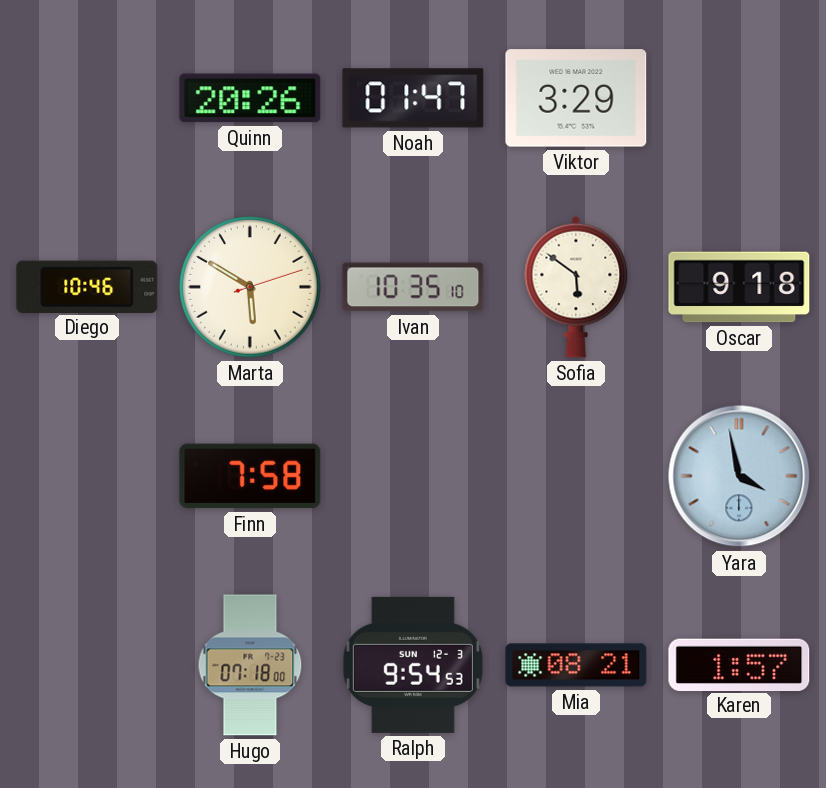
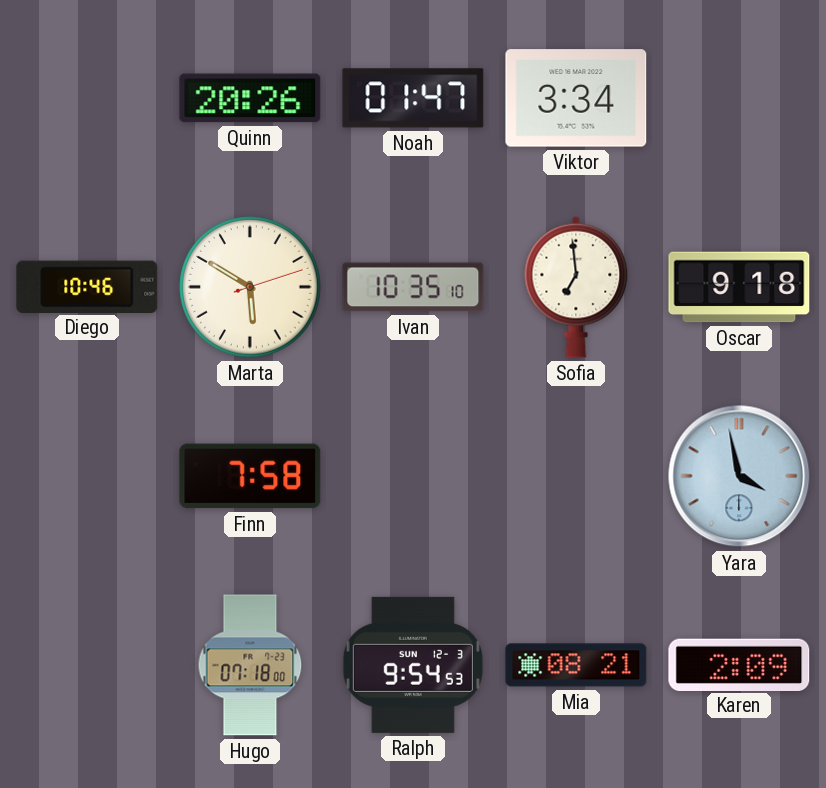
Viktor: 3:29 -> 3:34
Sofia: 5:51 -> 6:59
Karen: 1:57 -> 2:09
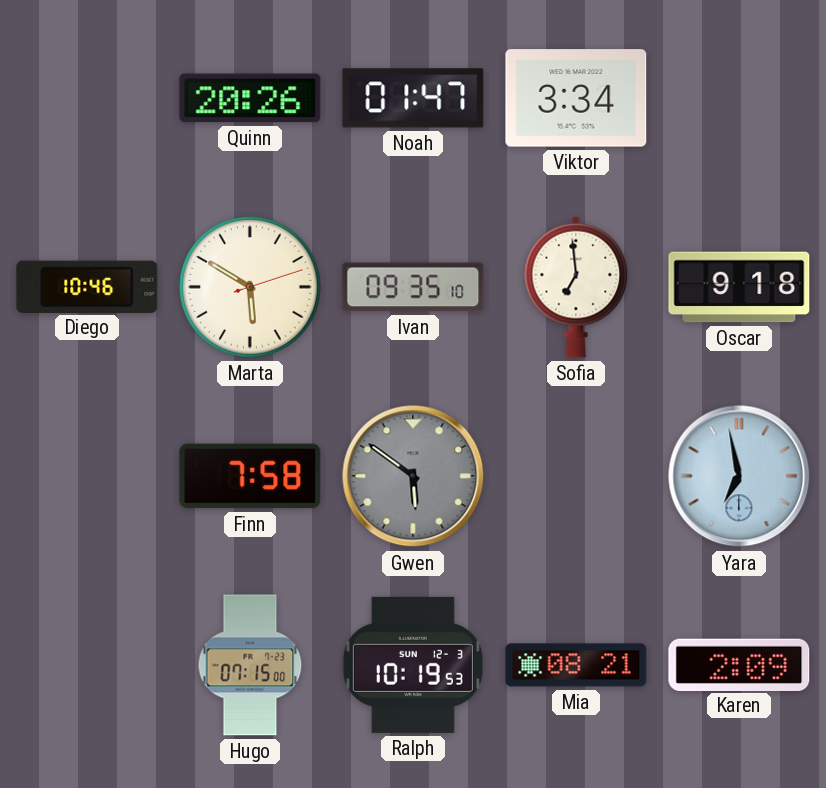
Ivan: 10:35 -> 09:35
Gwen: none -> 5:51
Yara: 3:58 -> 6:58
Hugo: 07:18 -> 07:15
Ralph: 9:54 -> 10:19
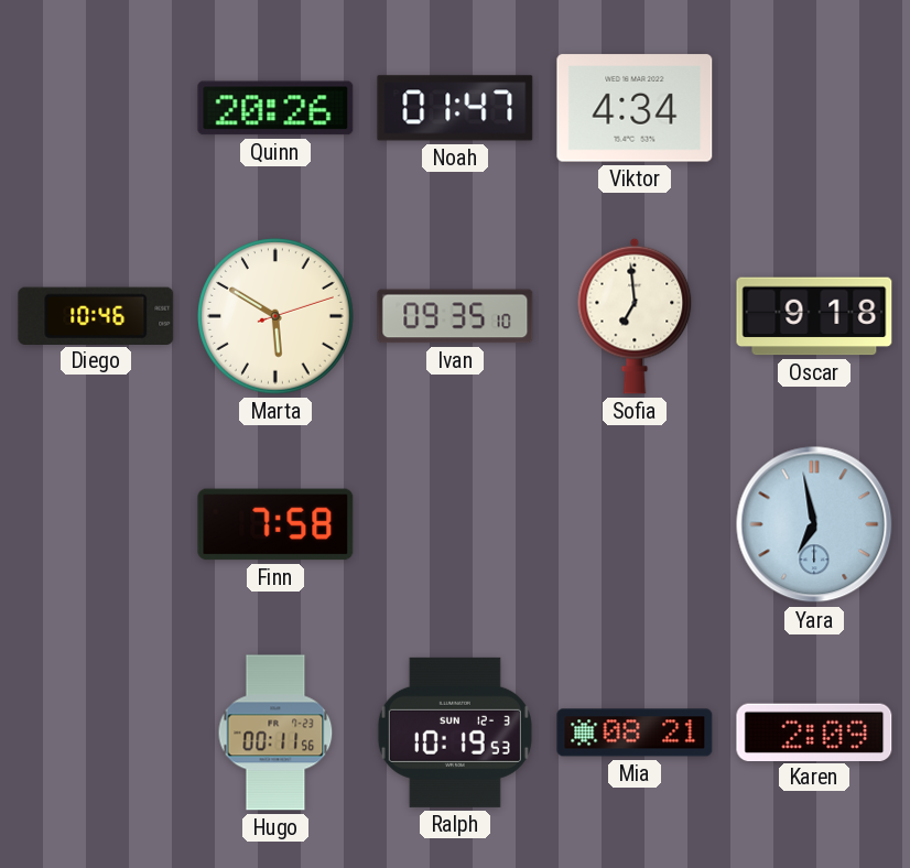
Viktor: 3:34 -> 4:34
Gwen: 5:51 -> none
Hugo: 07:15 -> 00:11
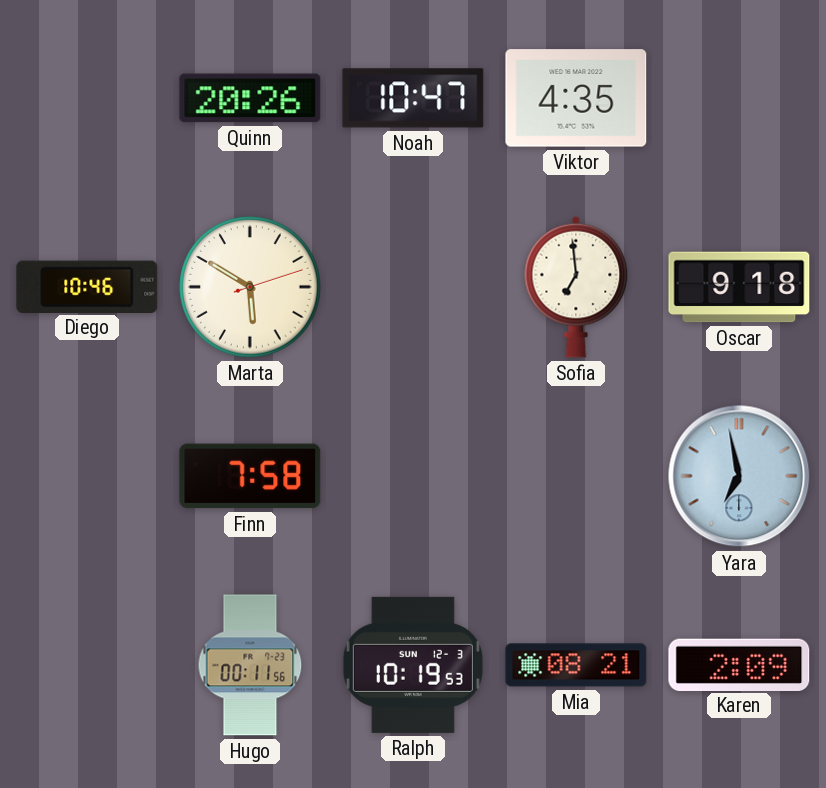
Noah: 01:47 -> 10:47
Viktor: 4:34 -> 4:35
Ivan: 09:35 -> none
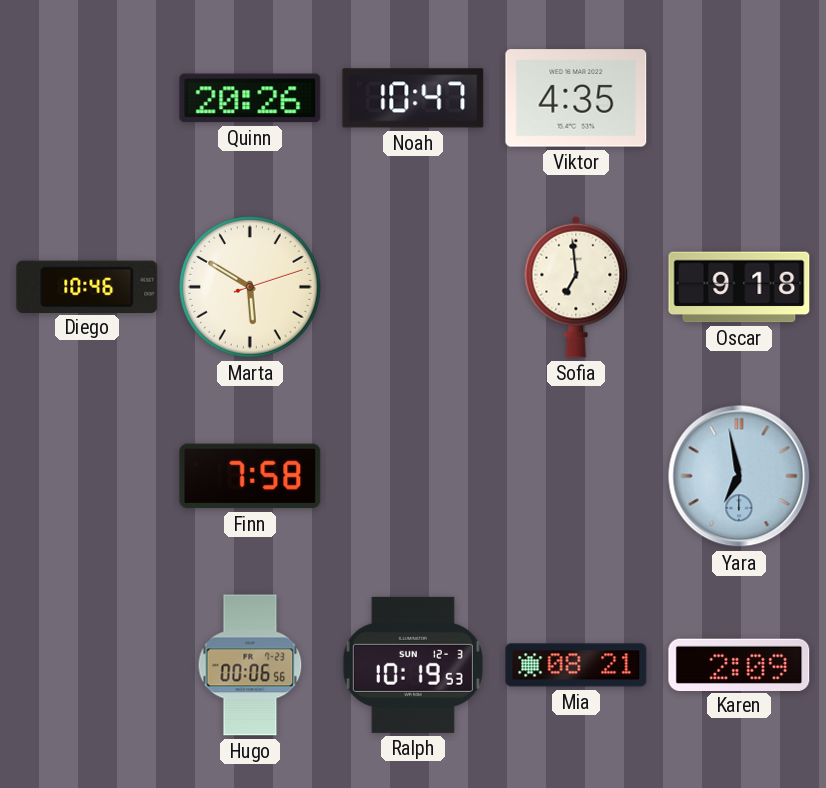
Hugo: 00:11 -> 00:06
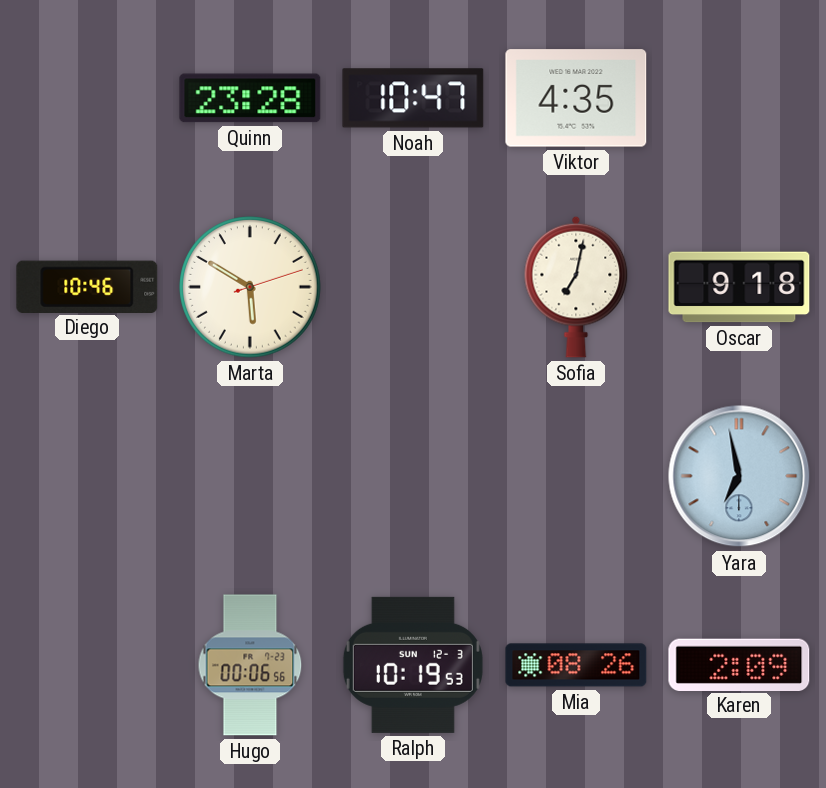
Quinn: 20:26 -> 23:28
Sofia: 6:59 -> 7:02
Finn: 7:58 -> none
Mia: 08:21 -> 08:26
